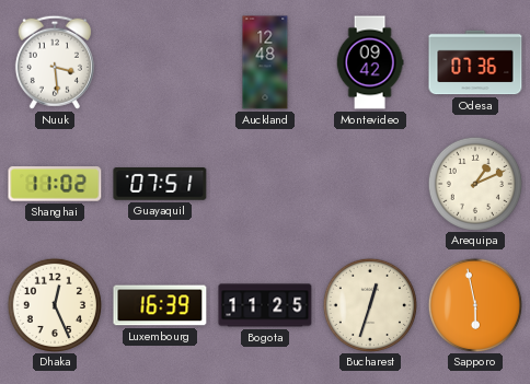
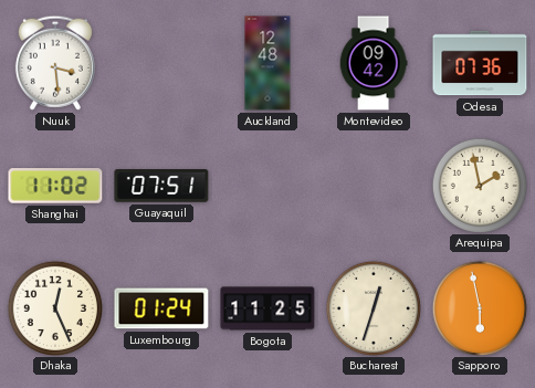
Arequipa: 1:11 -> 1:58
Luxembourg: 16:39 -> 01:24
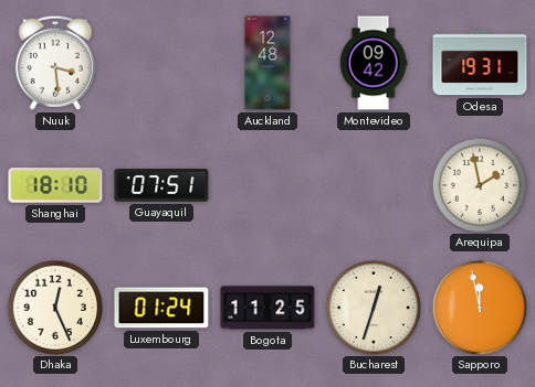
Odesa: 07:36 -> 19:31
Shanghai: 11:02 -> 18:10
Sapporo: 5:58 -> 11:58
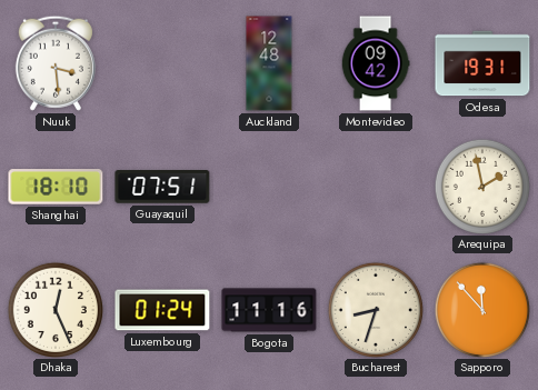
Bogota: 11:25 -> 11:16
Bucharest: 12:33 -> 8:33
Sapporo: 11:58 -> 11:53
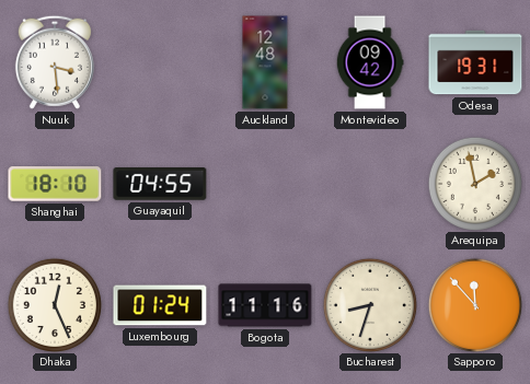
Guayaquil: 07:51 -> 04:55
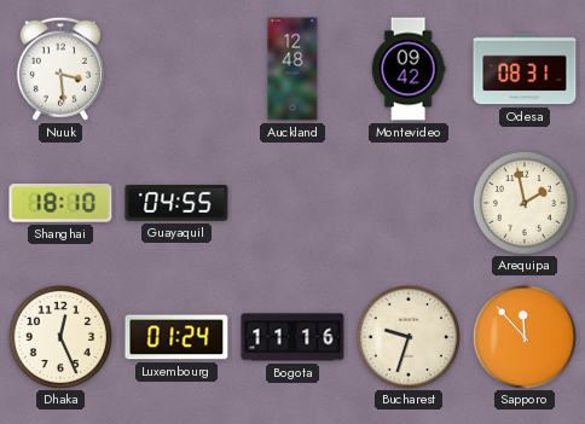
Odesa: 19:31 -> 08:31
Bucharest: 8:33 -> 9:33
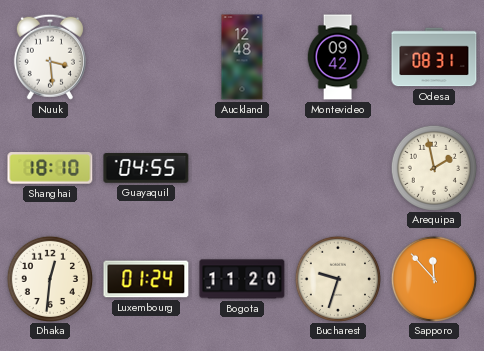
Dhaka: 12:26 -> 12:31
Bogota: 11:16 -> 11:20
